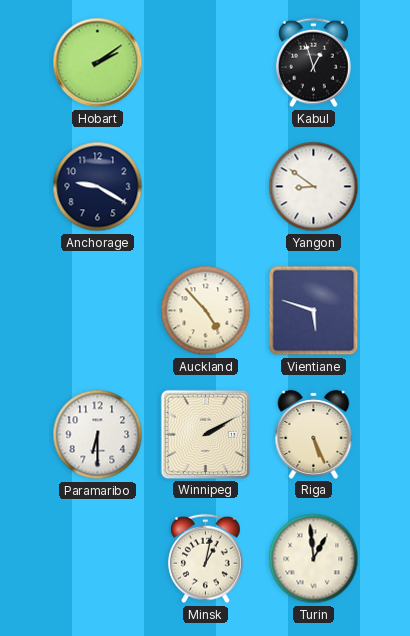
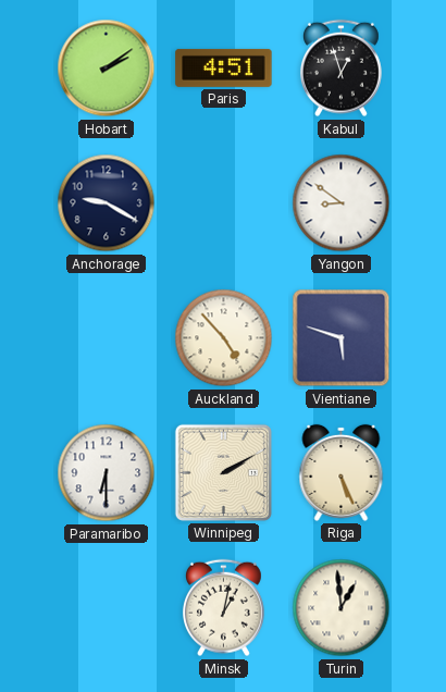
Paris: none -> 4:51
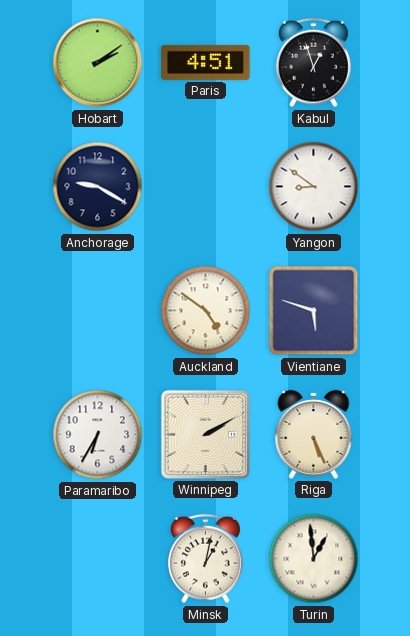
Auckland: 4:53 -> 4:51
Paramaribo: 6:30 -> 6:35
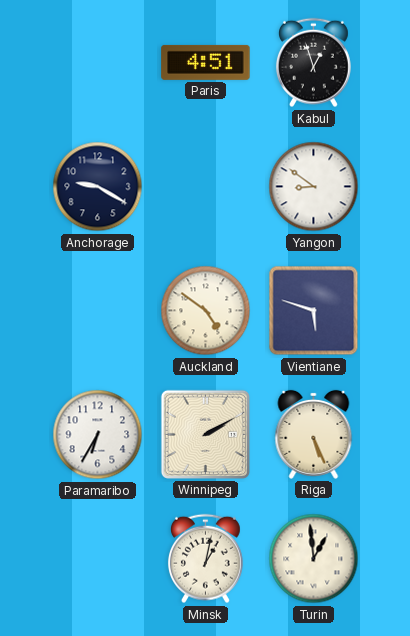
Hobart: 2:09 -> none
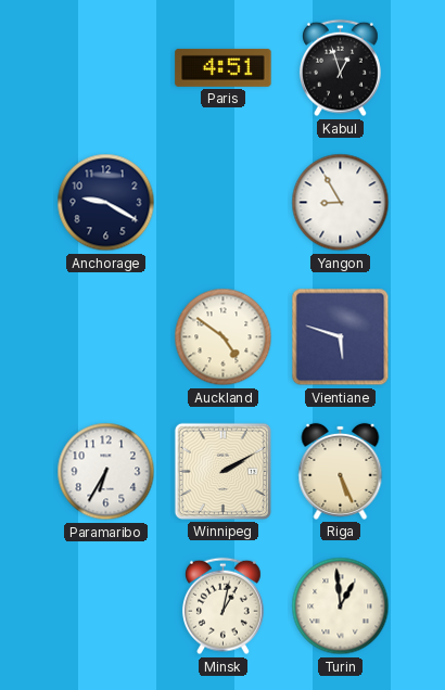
Yangon: 8:51 -> 8:55
